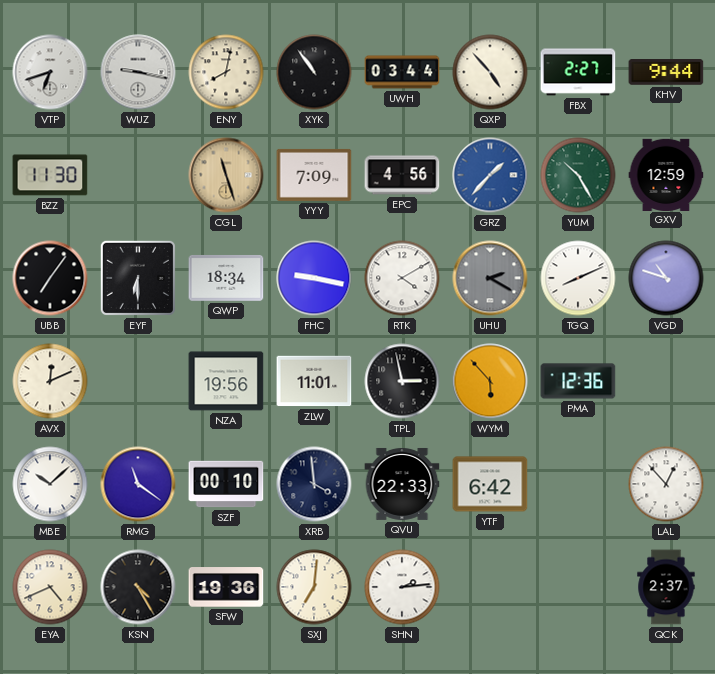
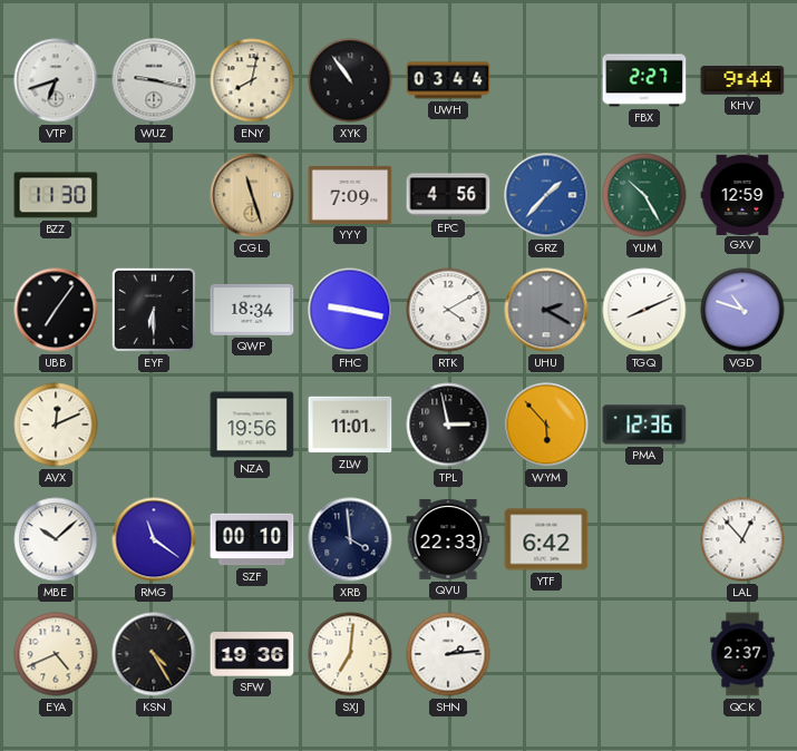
QXP: 4:53 -> none
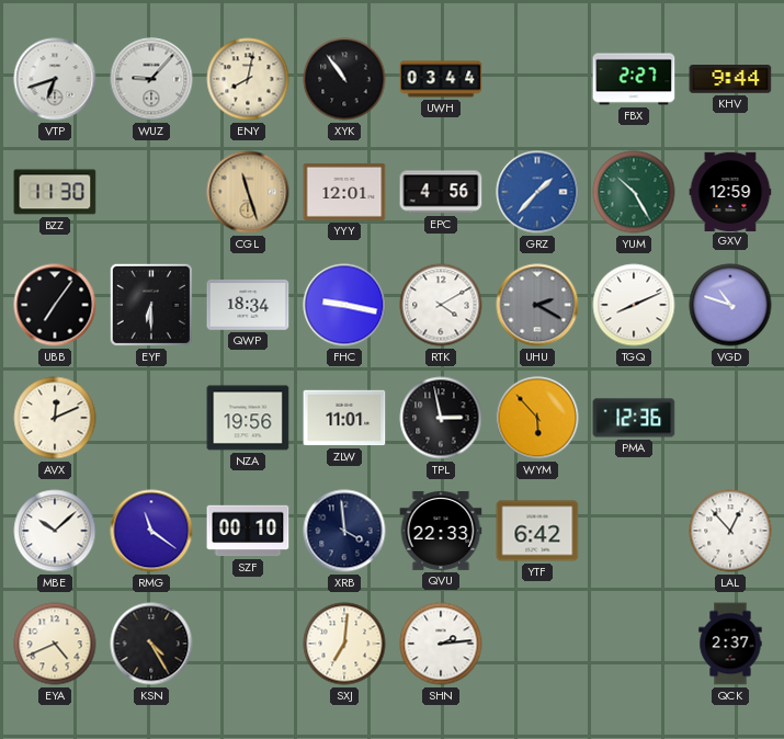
WUZ: 9:17 -> 9:07
YYY: 7:09 -> 12:01
SFW: 19:36 -> none
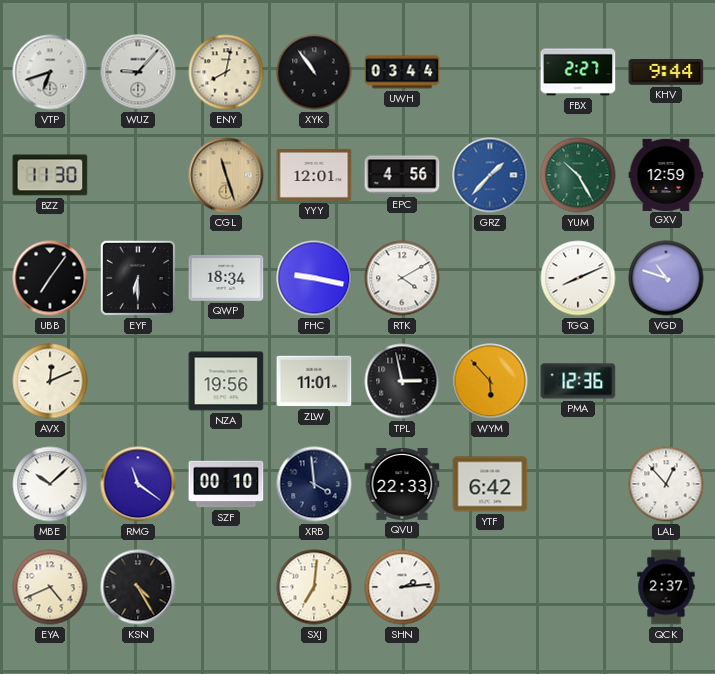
UHU: 2:20 -> none
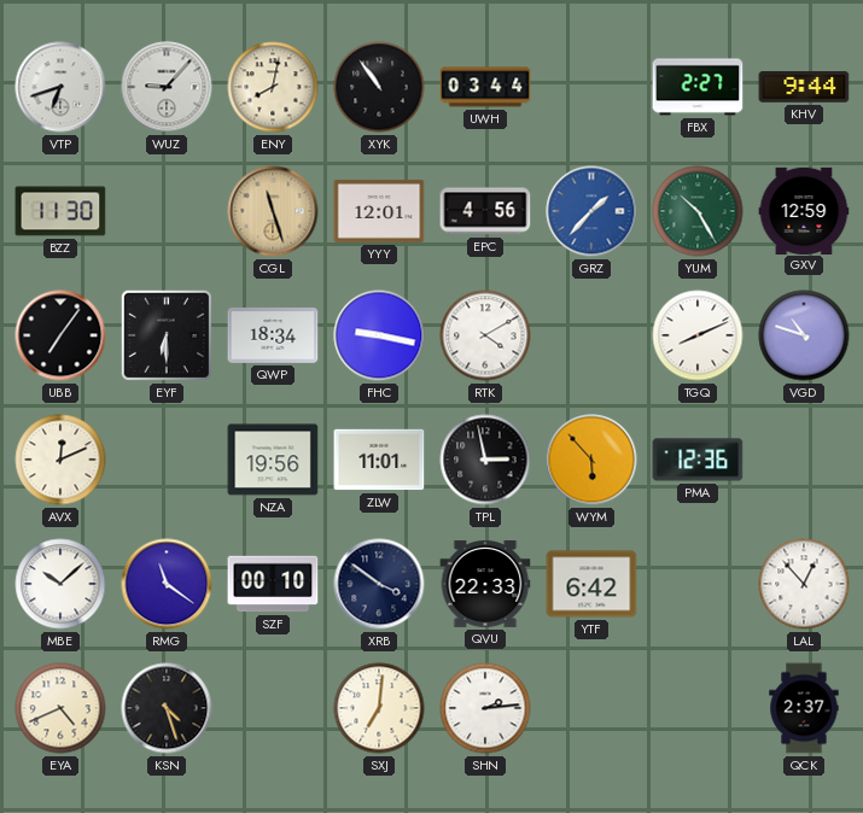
XRB: 3:59 -> 3:51
KSN: 4:25 -> 4:27
